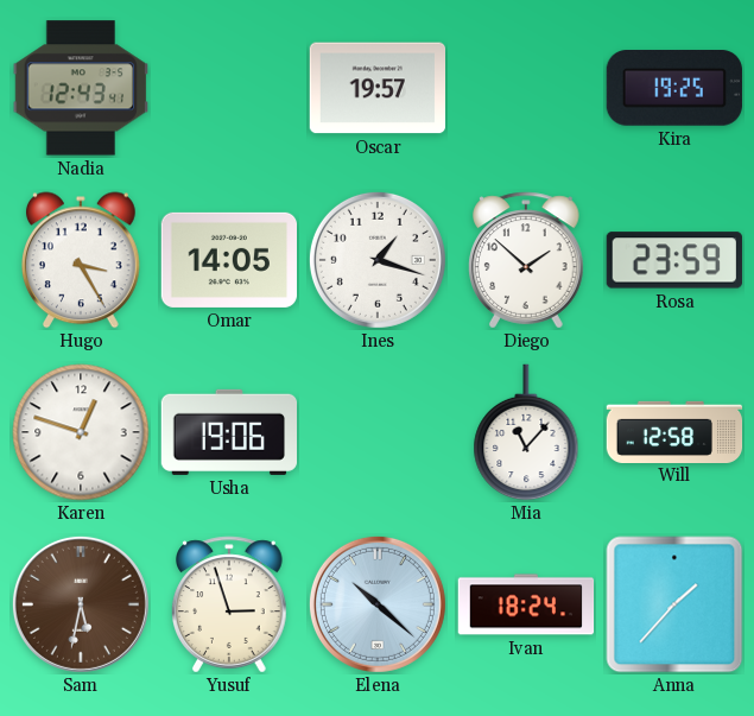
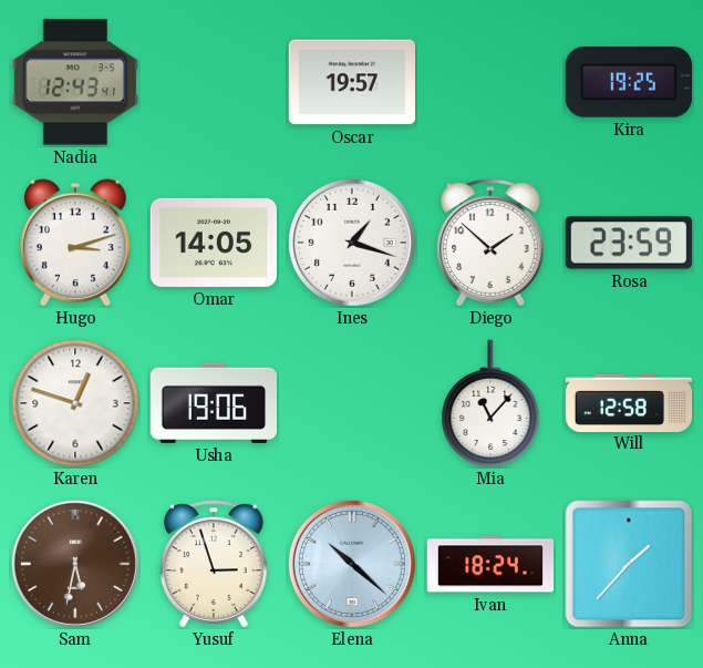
Hugo: 3:25 -> 3:12
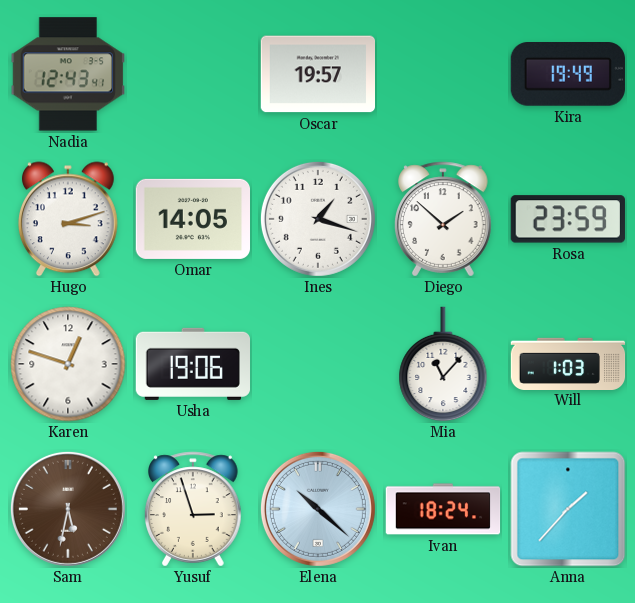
Kira: 19:25 -> 19:49
Will: 12:58 -> 1:03
